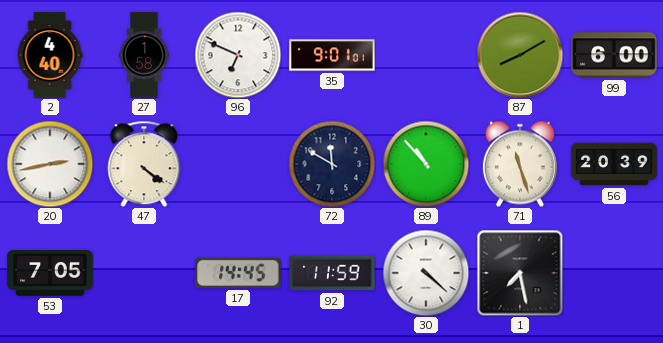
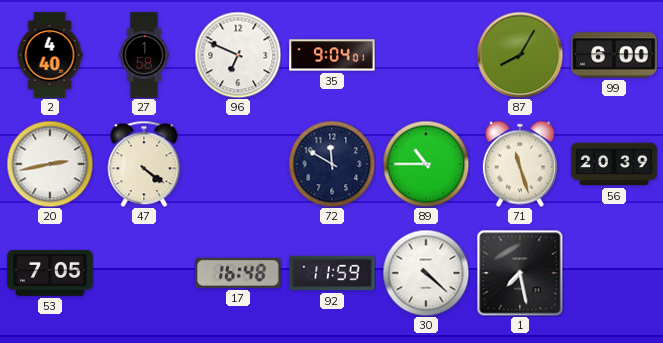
35: 9:01 -> 9:04
87: 8:10 -> 8:05
89: 10:53 -> 10:45
17: 14:45 -> 16:48
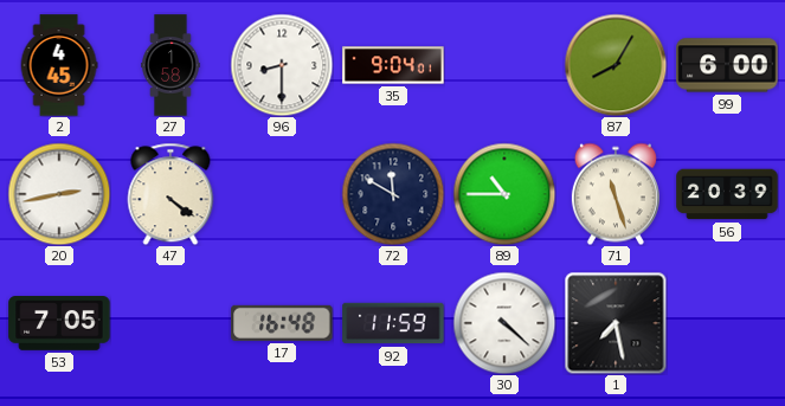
2: 4:40 -> 4:45
96: 6:49 -> 8:30
